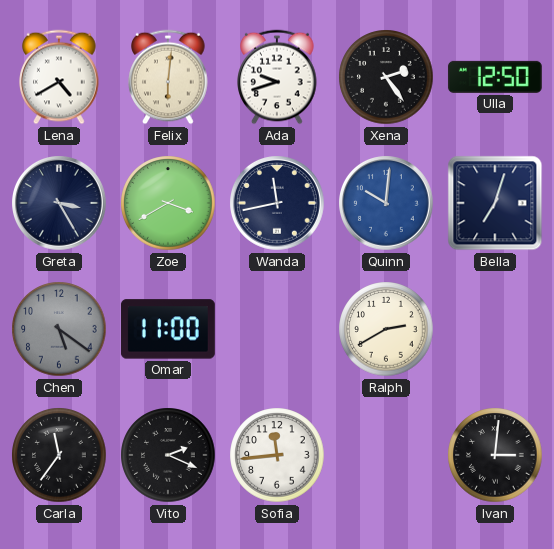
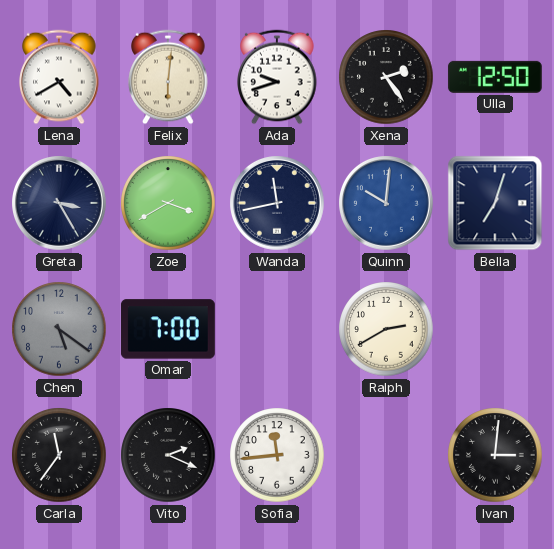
Omar: 11:00 -> 7:00
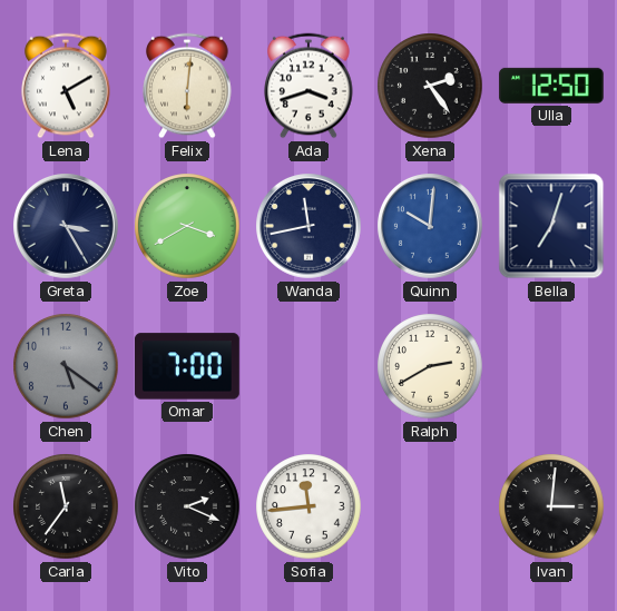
Lena: 4:40 -> 5:10
Ada: 9:42 -> 3:42
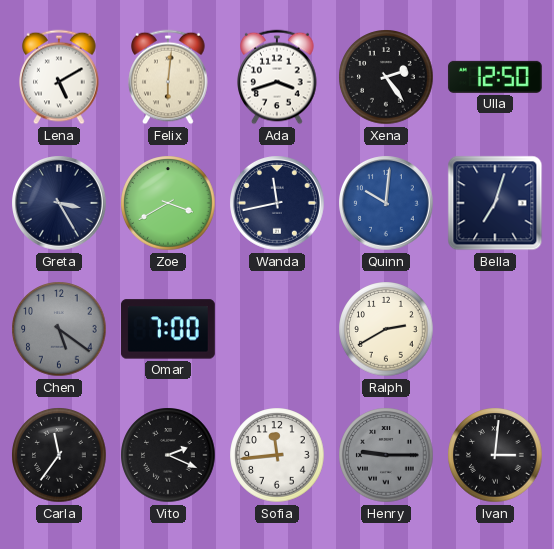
Henry: none -> 9:15
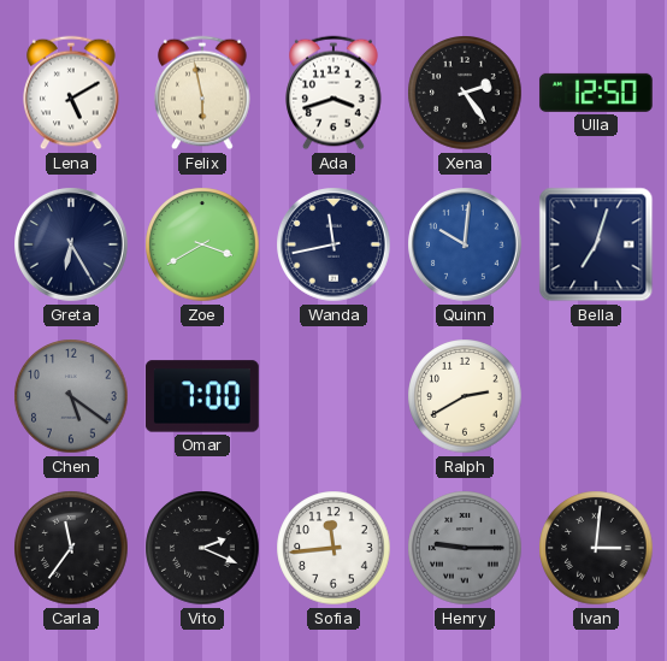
Felix: 6:01 -> 5:58
Greta: 3:25 -> 6:25
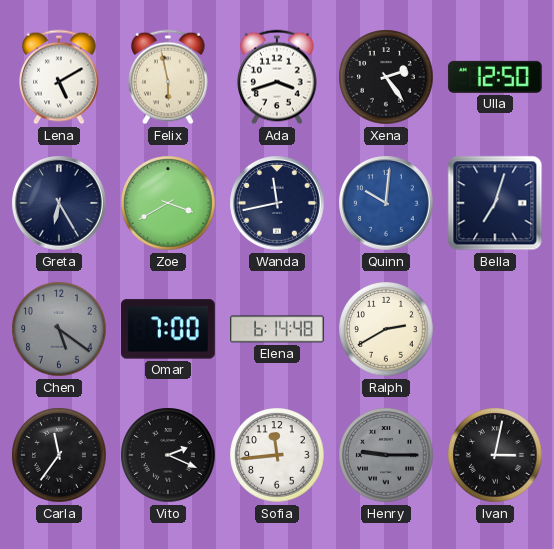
Elena: none -> 6:14
Ivan: 3:01 -> 3:02
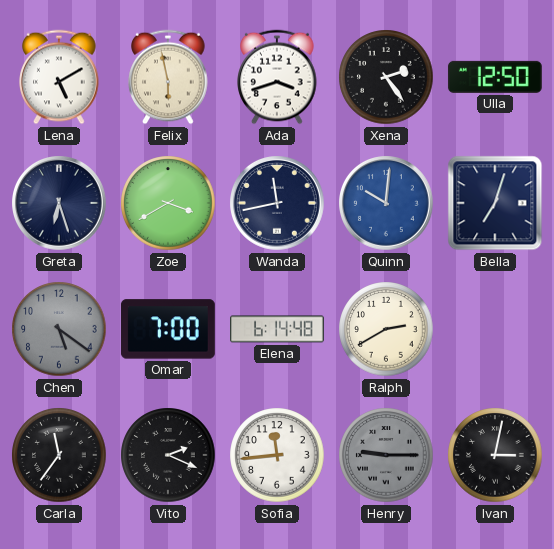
Greta: 6:25 -> 6:27
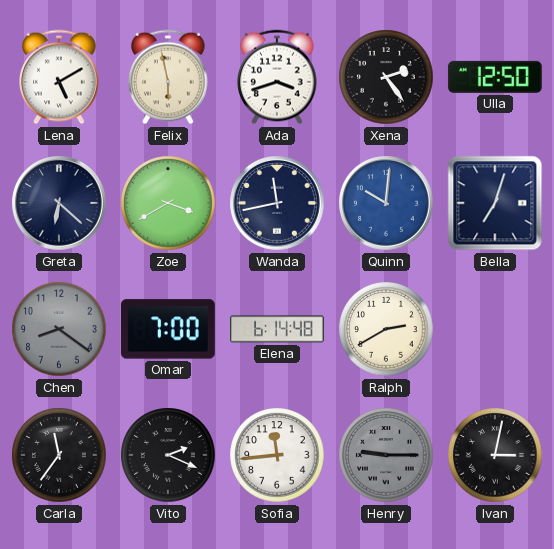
Greta: 6:27 -> 6:22
Chen: 5:21 -> 8:21
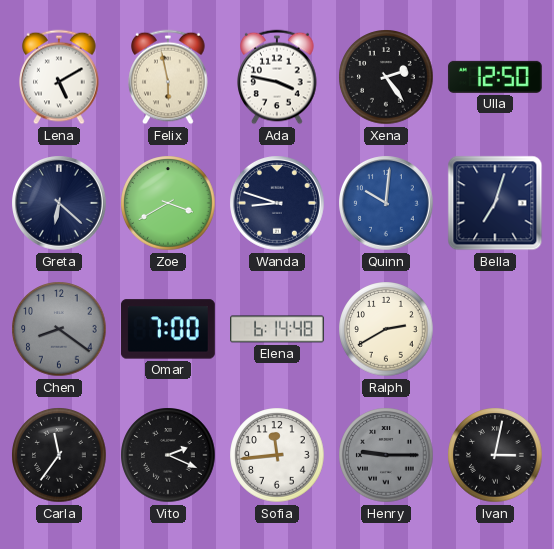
Ada: 3:42 -> 3:47
Wanda: 11:43 -> 8:48
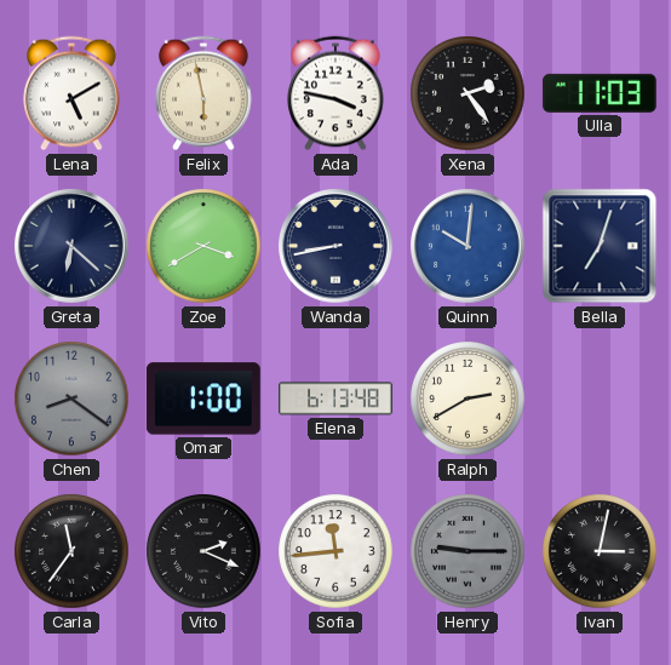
Ulla: 12:50 -> 11:03
Wanda: 8:48 -> 8:43
Omar: 7:00 -> 1:00
Elena: 6:14 -> 6:13
